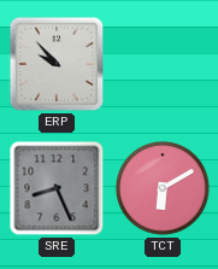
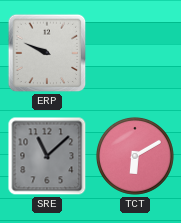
ERP: 9:53 -> 9:49
SRE: 8:26 -> 11:08
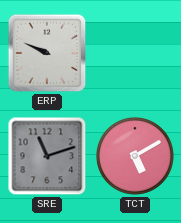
SRE: 11:08 -> 11:12
TCT: 6:10 -> 5:10
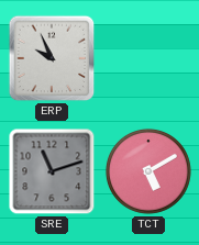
ERP: 9:49 -> 9:56
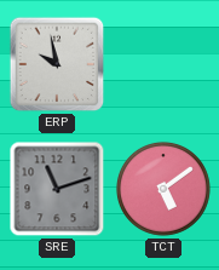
ERP: 9:56 -> 9:58
TCT: 5:10 -> 5:09
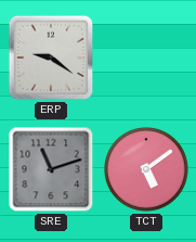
ERP: 9:58 -> 9:21
